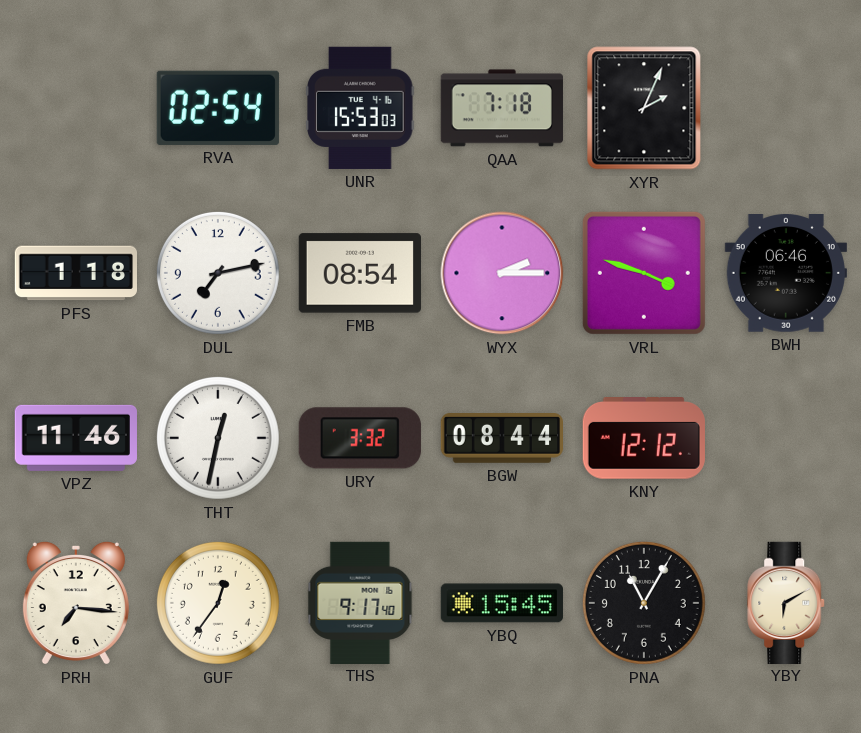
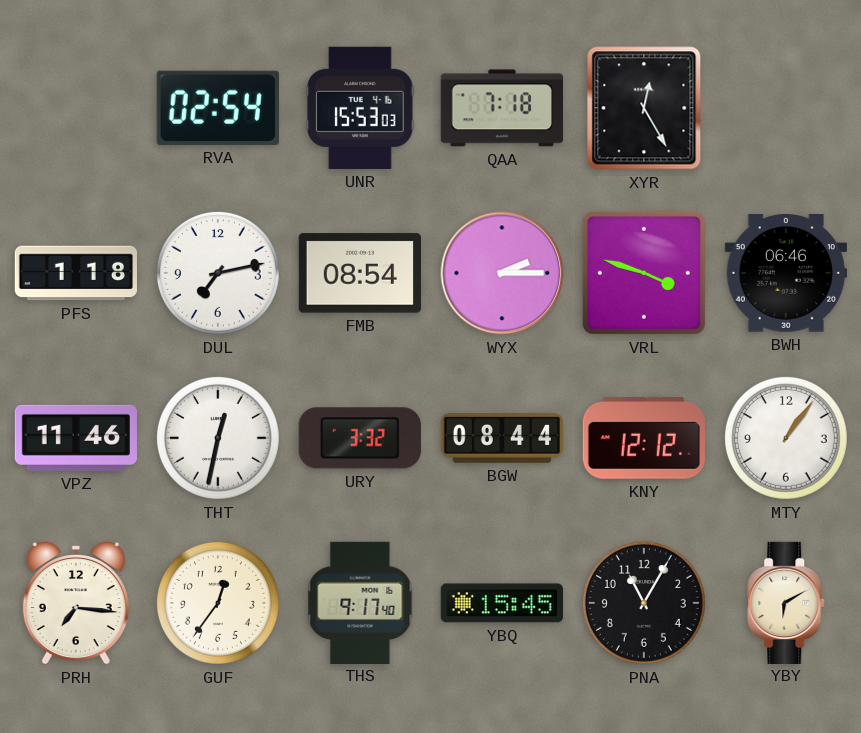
XYR: 2:04 -> 12:25
MTY: none -> 1:06
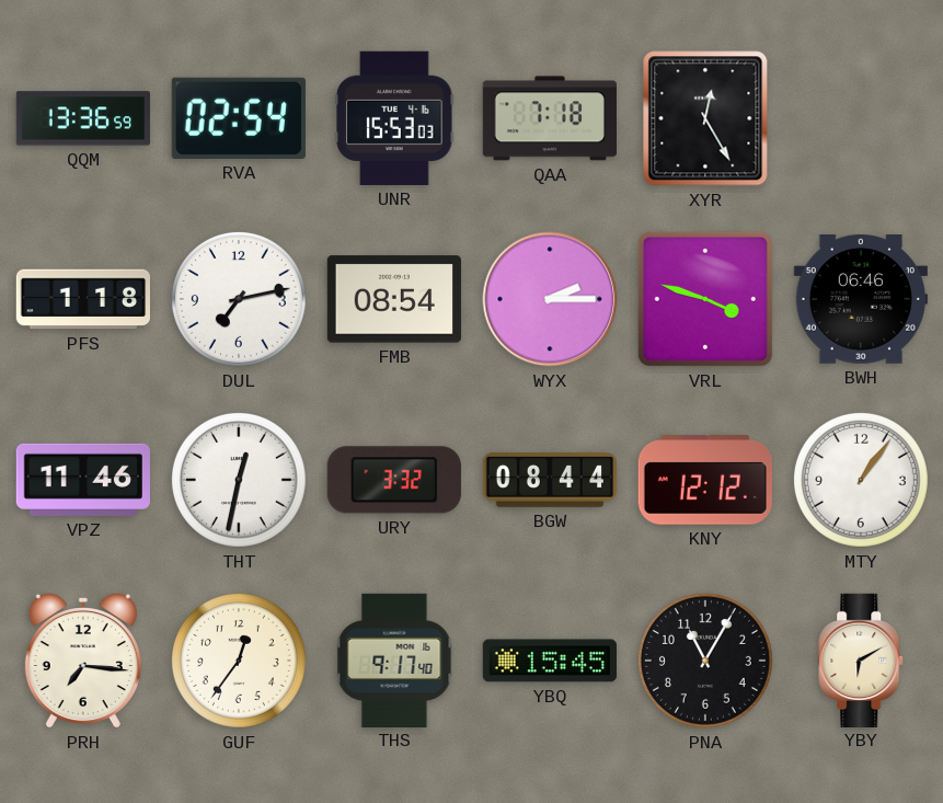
QQM: none -> 13:36
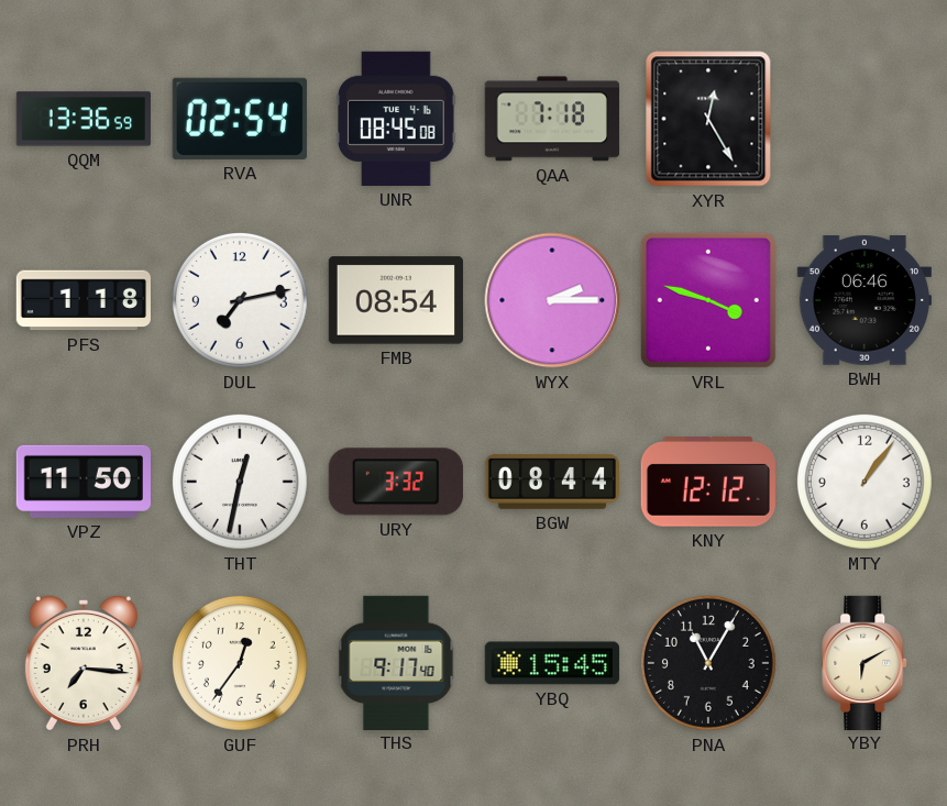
UNR: 15:53 -> 08:45
VPZ: 11:46 -> 11:50
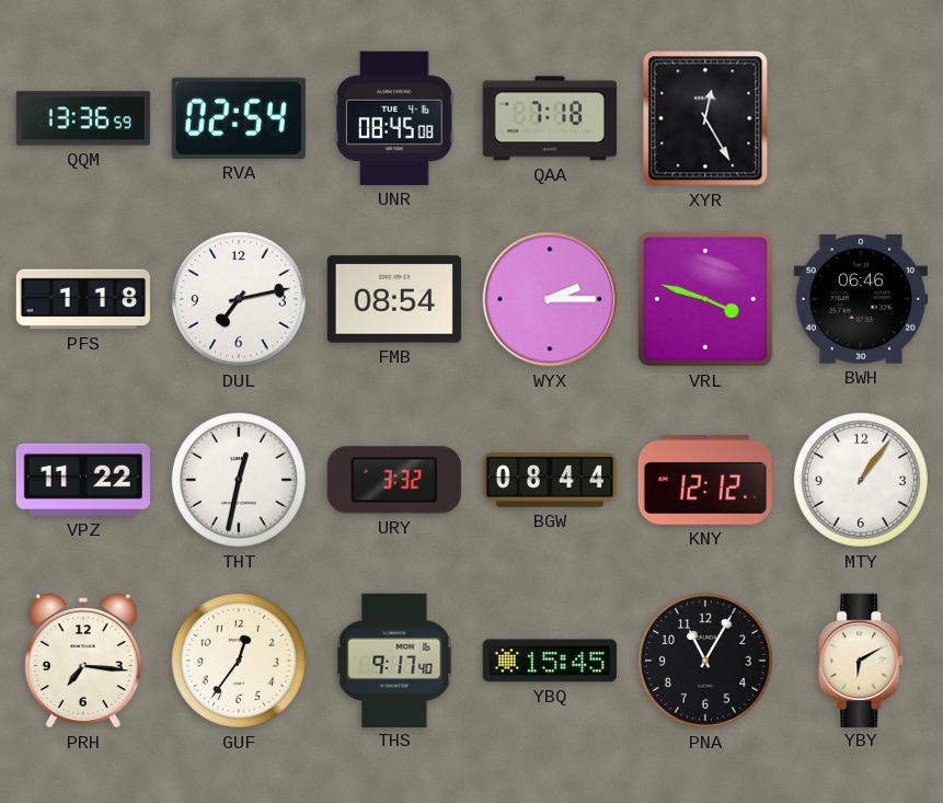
VPZ: 11:50 -> 11:22
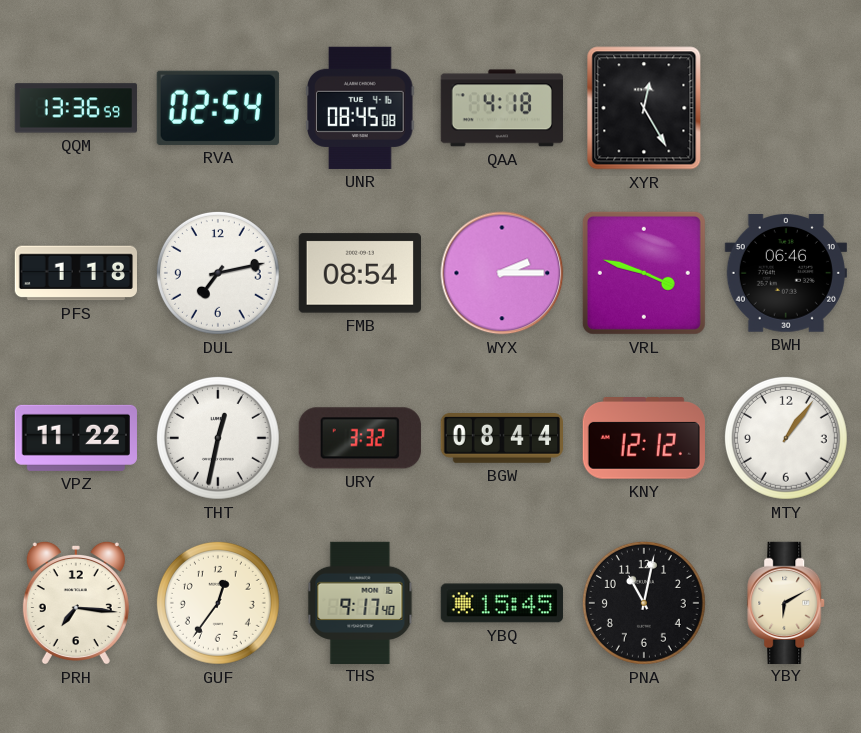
QAA: 7:18 -> 4:18
PNA: 11:05 -> 11:02
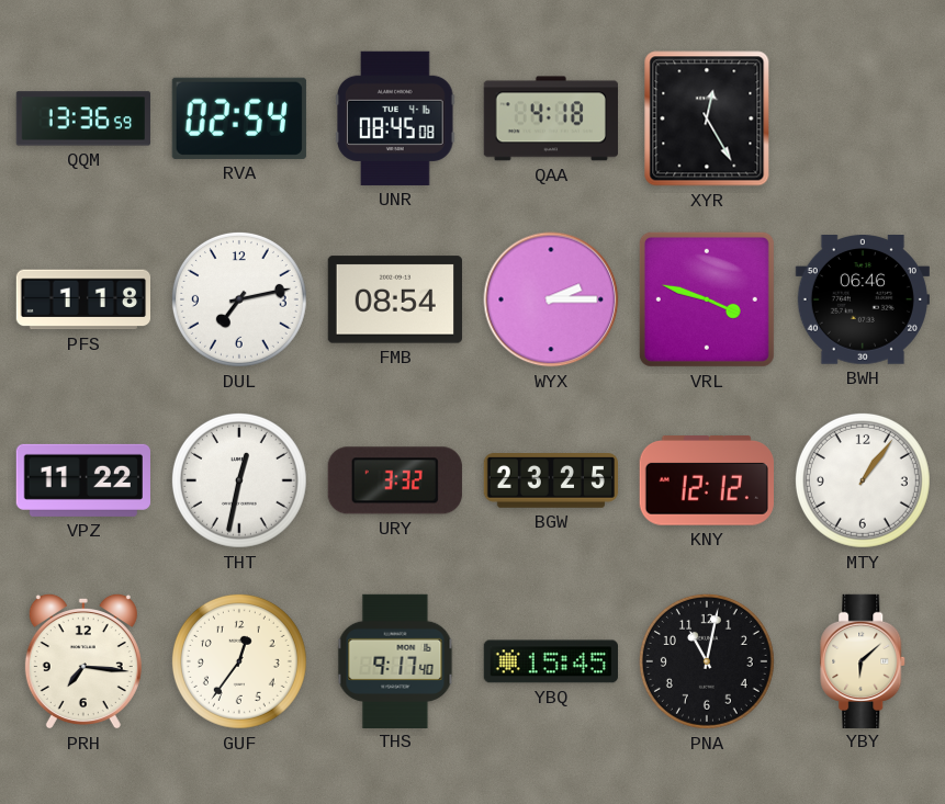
BGW: 08:44 -> 23:25
YBY: 6:10 -> 6:08
